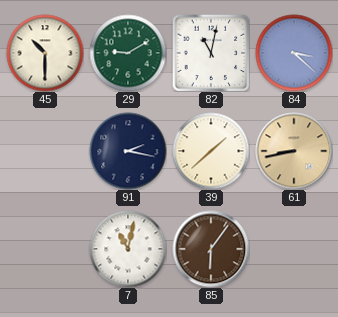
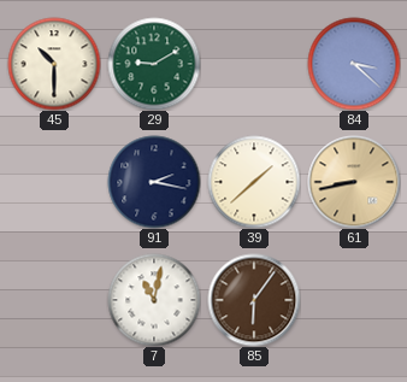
82: 11:02 -> none
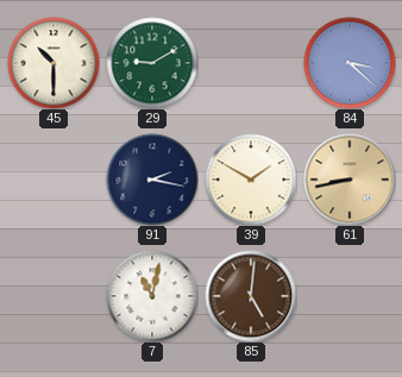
39: 1:38 -> 1:50
85: 6:06 -> 5:01
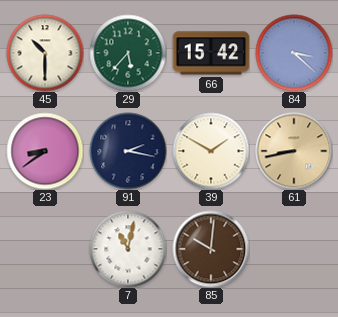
29: 9:10 -> 5:37
66: none -> 15:42
23: none -> 8:39
85: 5:01 -> 10:01
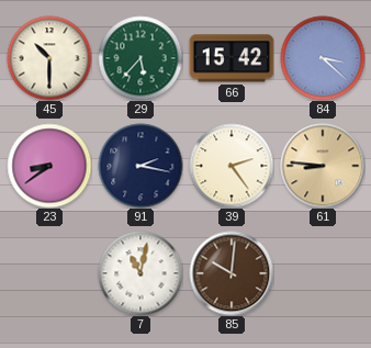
39: 1:50 -> 2:24
61: 8:43 -> 8:46
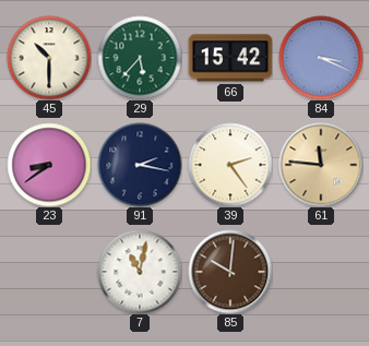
84: 3:22 -> 3:19
61: 8:46 -> 11:46
